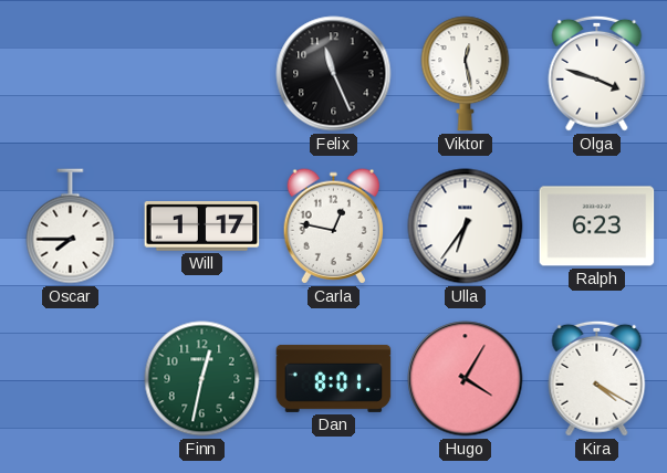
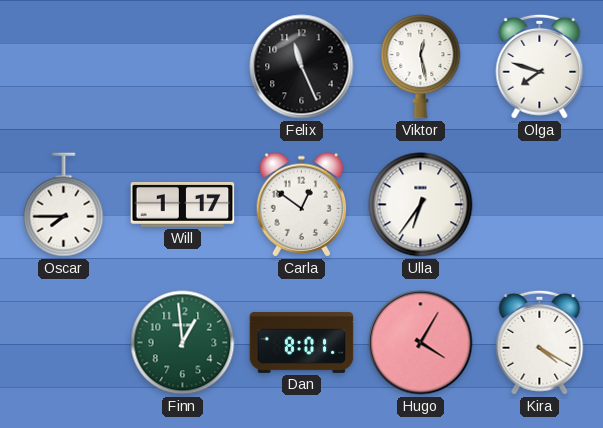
Olga: 3:48 -> 7:48
Carla: 12:47 -> 12:51
Ralph: 6:23 -> none
Finn: 12:32 -> 12:59
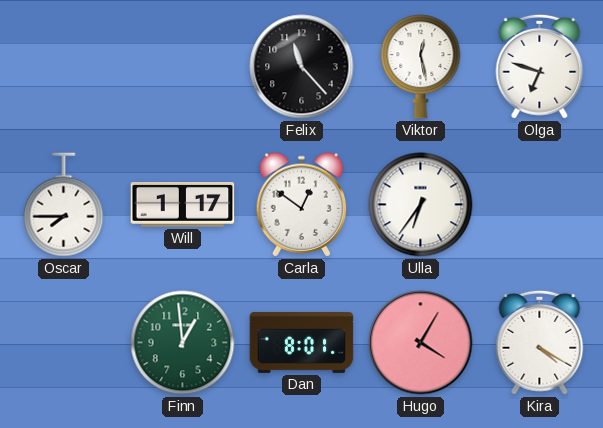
Felix: 11:26 -> 11:23
Olga: 7:48 -> 6:48
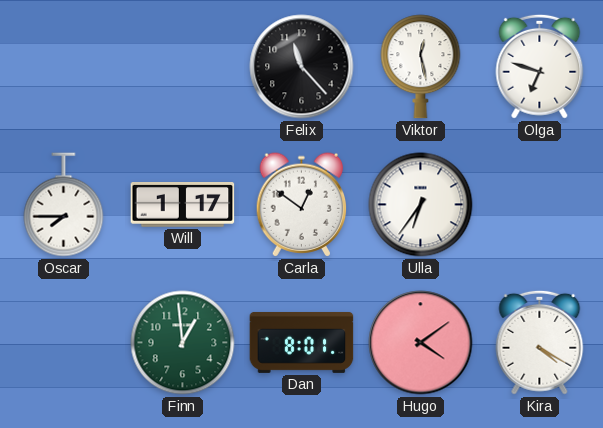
Hugo: 4:05 -> 4:09
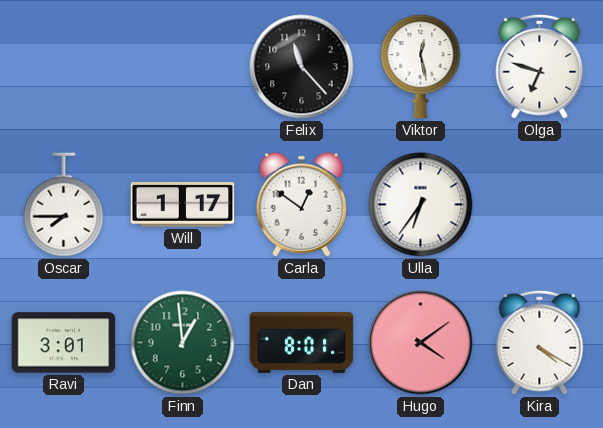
Ravi: none -> 3:01
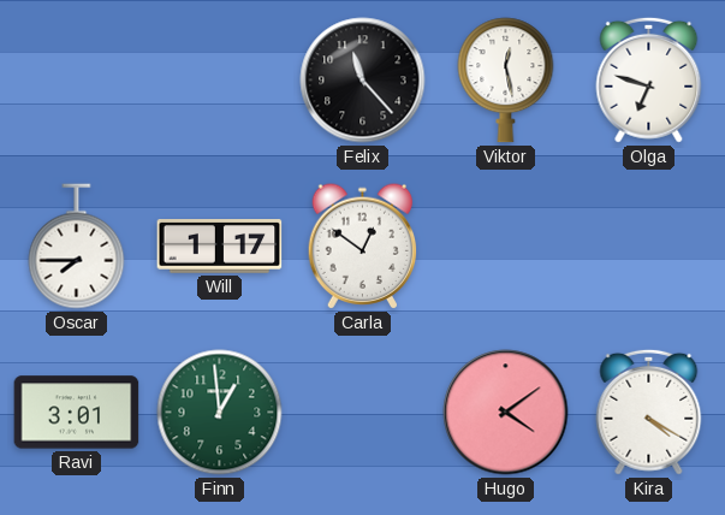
Ulla: 6:36 -> none
Dan: 8:01 -> none
